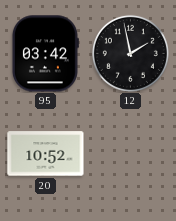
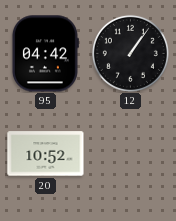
95: 03:42 -> 04:42
12: 1:58 -> 1:06
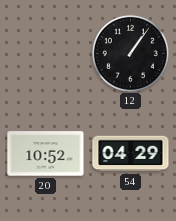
95: 04:42 -> none
54: none -> 04:29
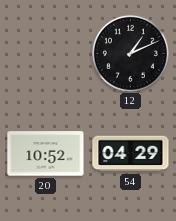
12: 1:06 -> 1:11
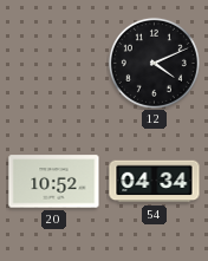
12: 1:11 -> 4:11
54: 04:29 -> 04:34
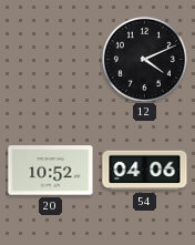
54: 04:34 -> 04:06
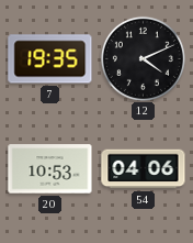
7: none -> 19:35
20: 10:52 -> 10:53
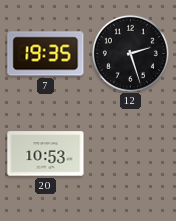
12: 4:11 -> 2:27
54: 04:06 -> none
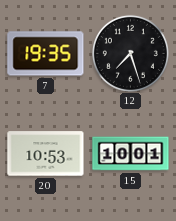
12: 2:27 -> 7:27
15: none -> 10:01
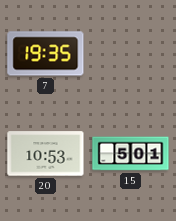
12: 7:27 -> none
15: 10:01 -> 5:01
